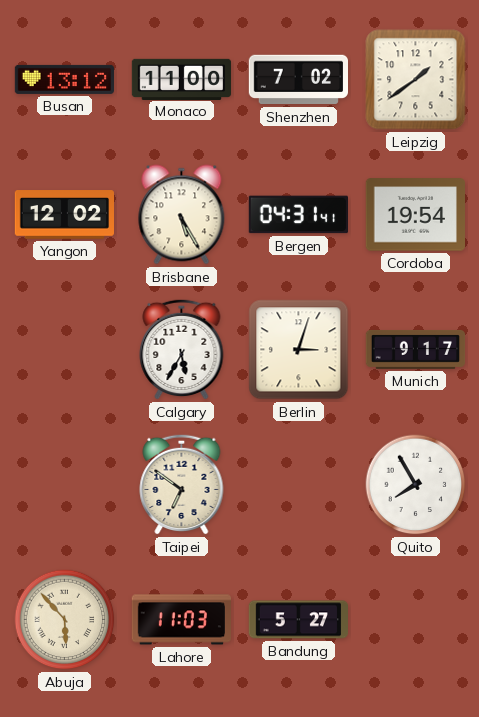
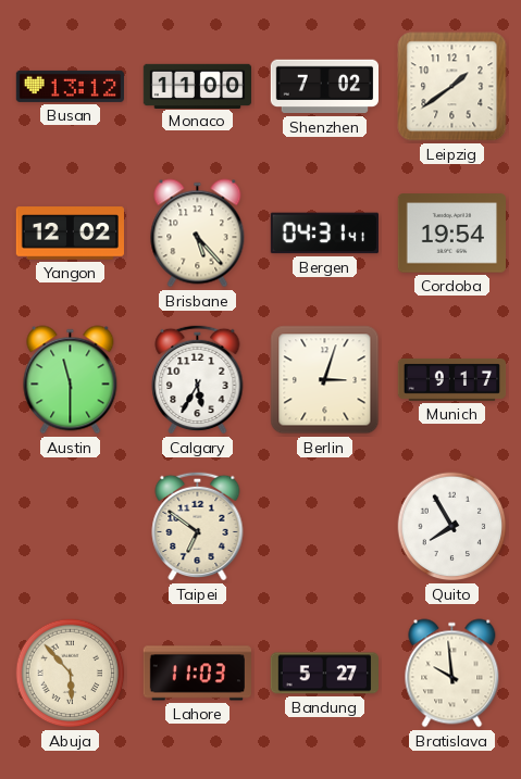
Brisbane: 5:25 -> 5:23
Austin: none -> 11:30
Bratislava: none -> 9:59
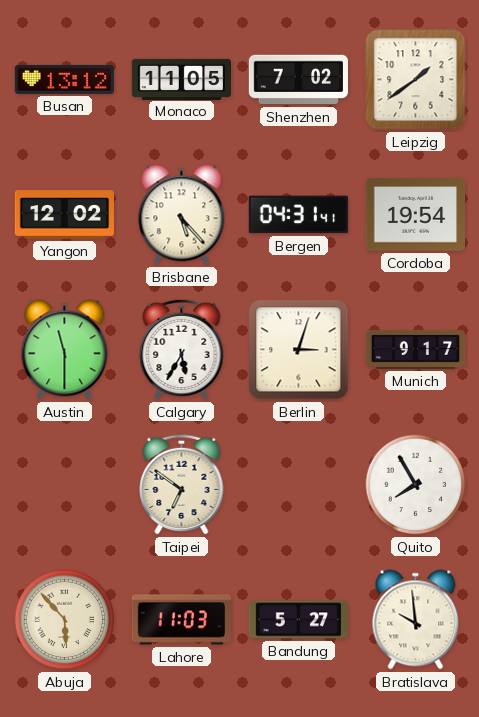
Monaco: 11:00 -> 11:05
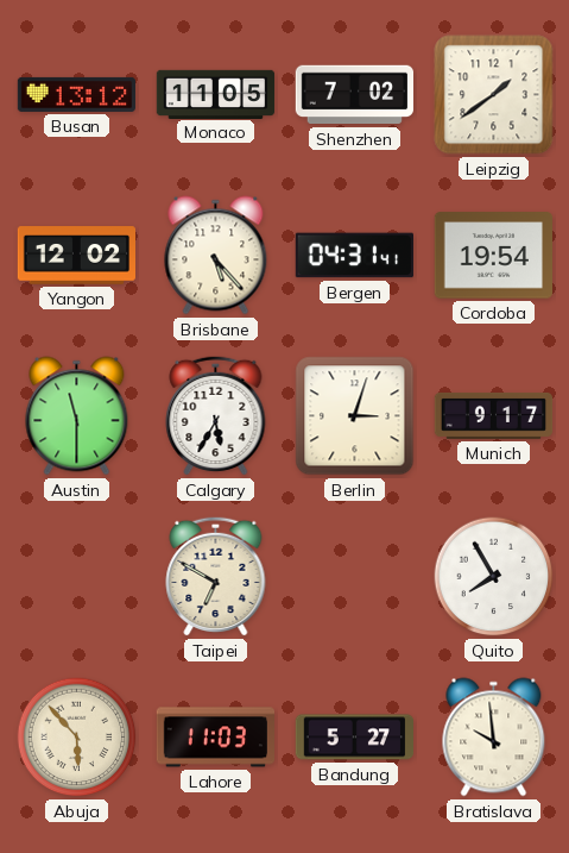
Taipei: 6:51 -> 6:50
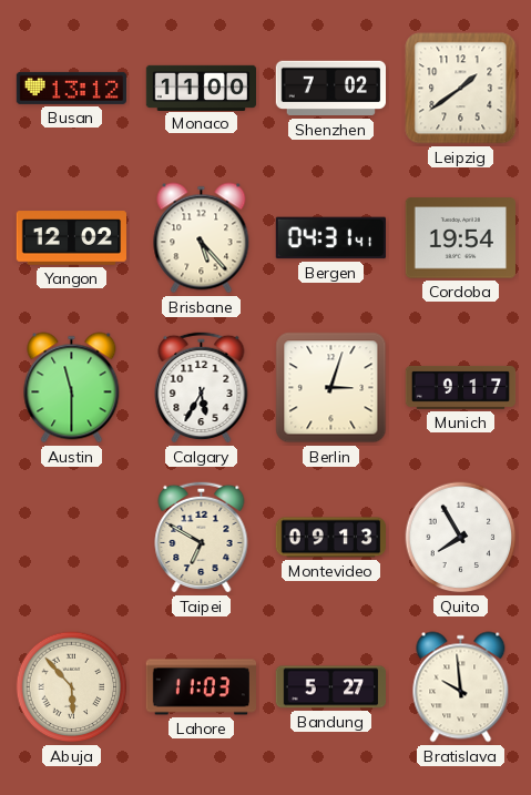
Monaco: 11:05 -> 11:00
Montevideo: none -> 09:13
